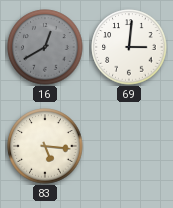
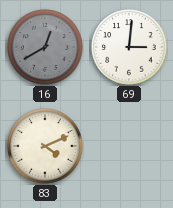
83: 5:16 -> 4:11
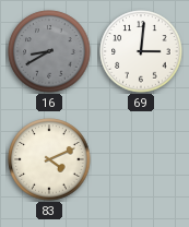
16: 12:40 -> 8:40
